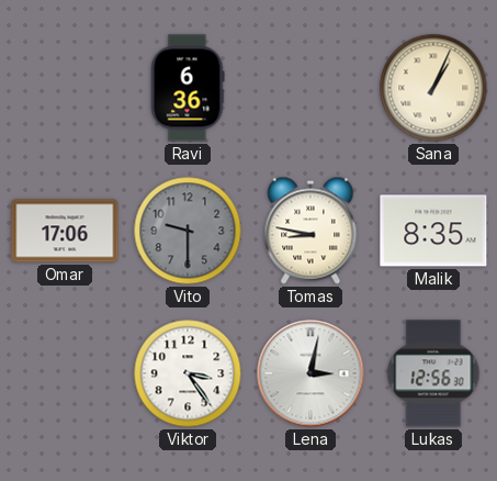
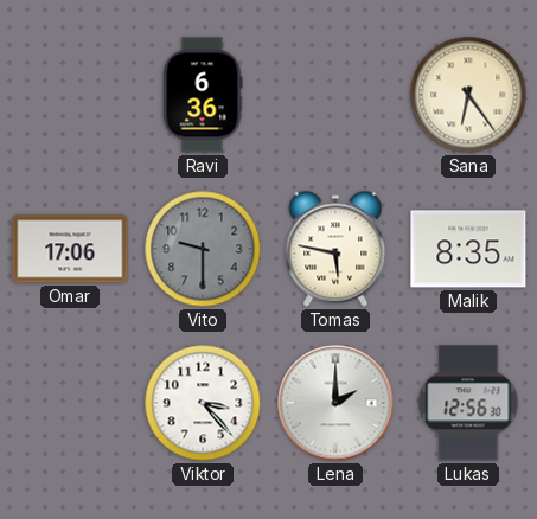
Sana: 1:04 -> 6:24
Tomas: 8:47 -> 5:47
Viktor: 3:24 -> 3:23
Lena: 3:02 -> 2:00
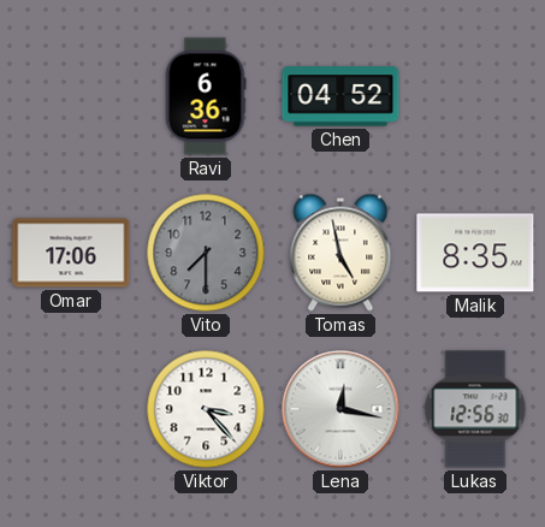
Chen: none -> 04:52
Sana: 6:24 -> none
Vito: 9:30 -> 7:30
Tomas: 5:47 -> 4:58
Lena: 2:00 -> 12:17
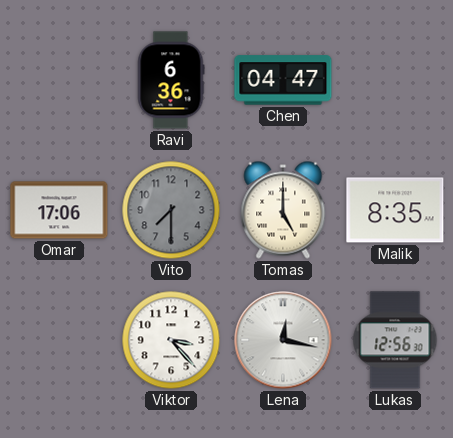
Chen: 04:52 -> 04:47
Tomas: 4:58 -> 5:00
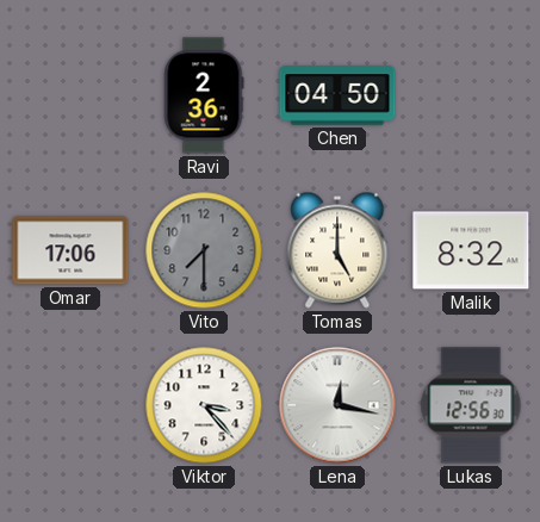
Ravi: 6:36 -> 2:36
Chen: 04:47 -> 04:50
Malik: 8:35 -> 8:32
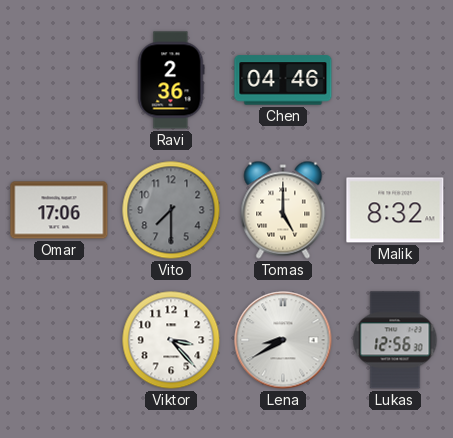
Chen: 04:50 -> 04:46
Lena: 12:17 -> 8:40
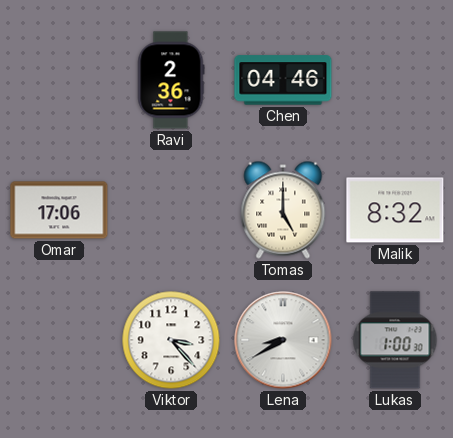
Vito: 7:30 -> none
Lukas: 12:56 -> 1:00
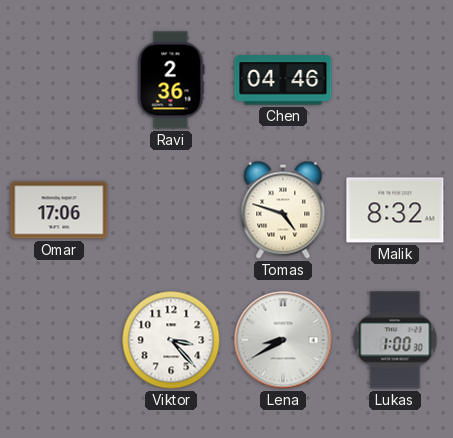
Tomas: 5:00 -> 4:48
